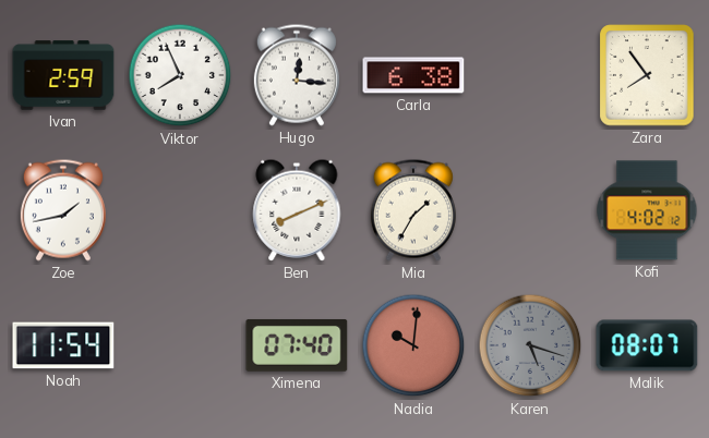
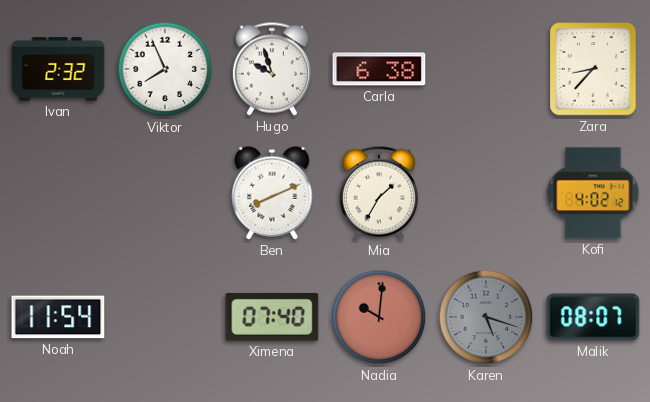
Ivan: 2:59 -> 2:32
Hugo: 12:16 -> 9:57
Zara: 7:54 -> 8:37
Zoe: 1:43 -> none
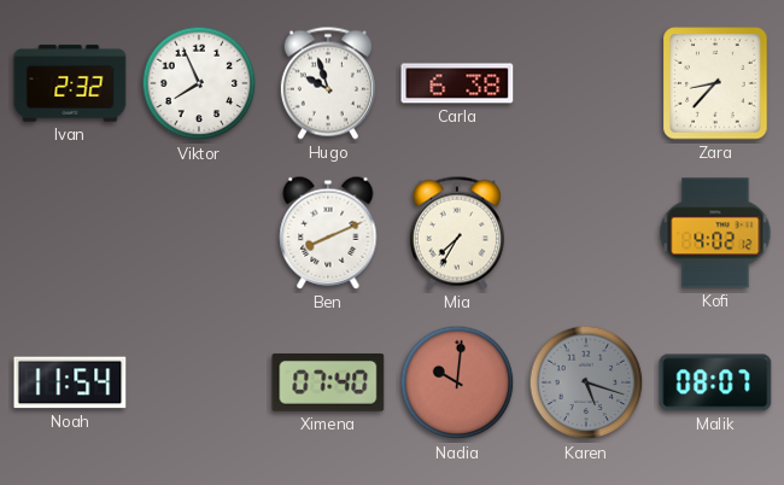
Mia: 1:35 -> 7:35
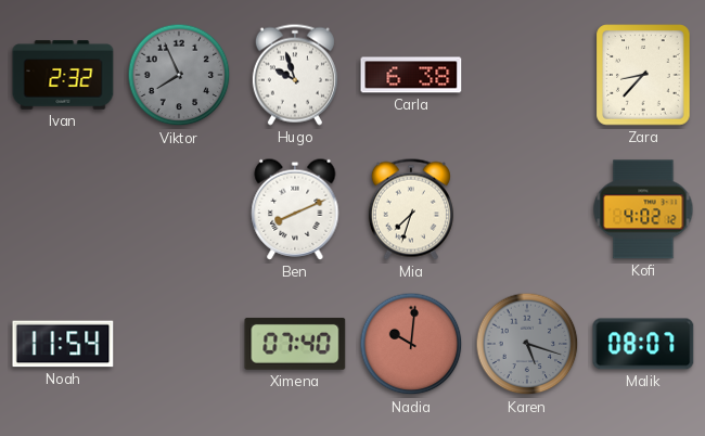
Viktor dial: white -> grey
Mia: 7:35 -> 7:33
